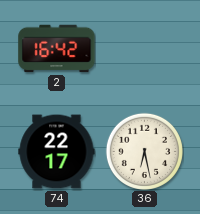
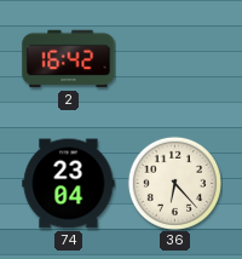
74: 22:17 -> 23:04
36: 6:28 -> 6:23
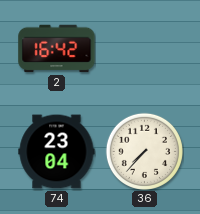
36: 6:23 -> 7:37
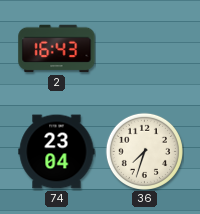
2: 16:42 -> 16:43
36: 7:37 -> 7:33
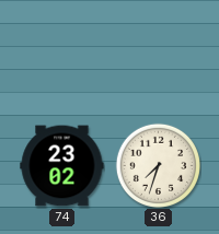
2: 16:43 -> none
74: 23:04 -> 23:02
